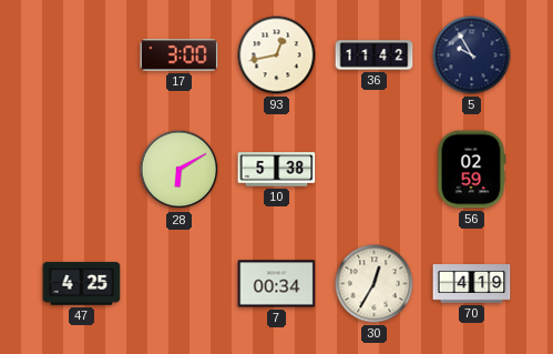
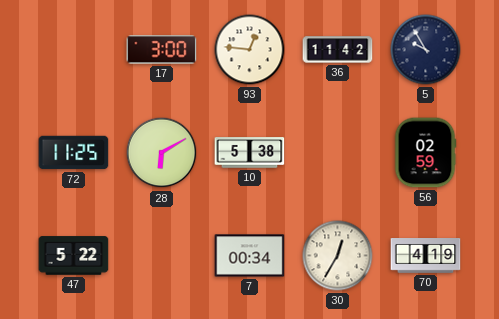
93: 12:43 -> 12:46
72: none -> 11:25
47: 4:25 -> 5:22
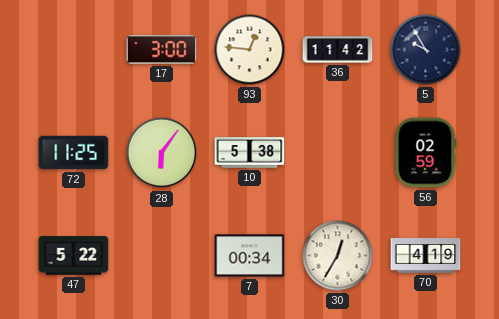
28: 6:10 -> 6:06
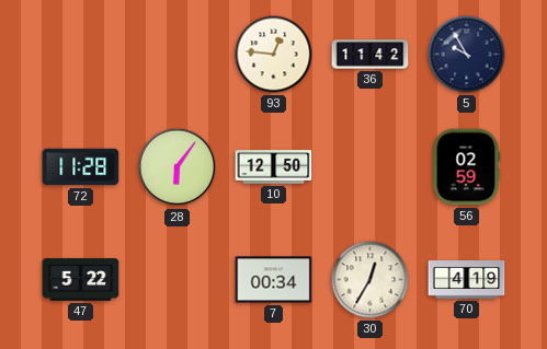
17: 3:00 -> none
72: 11:25 -> 11:28
10: 5:38 -> 12:50
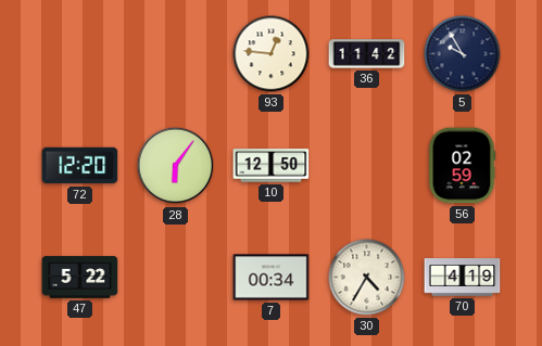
72: 11:28 -> 12:20
30: 12:35 -> 4:35
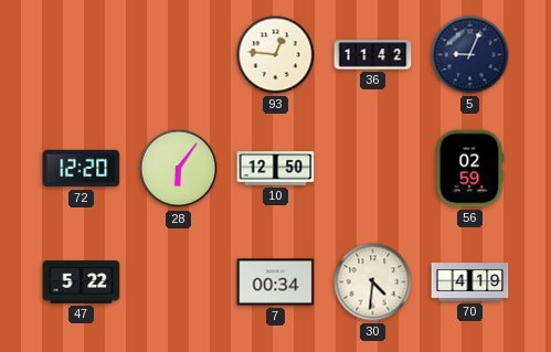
5: 9:55 -> 9:04
30: 4:35 -> 4:31
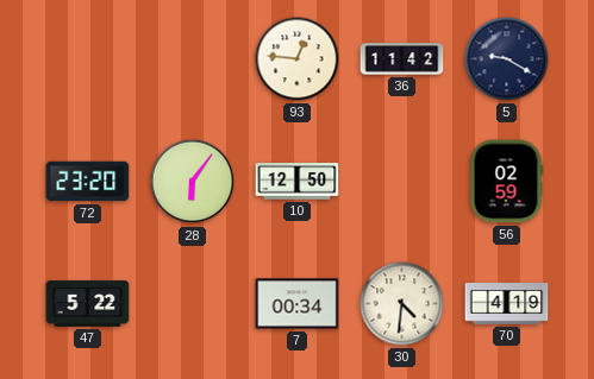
5: 9:04 -> 9:20
72: 12:20 -> 23:20
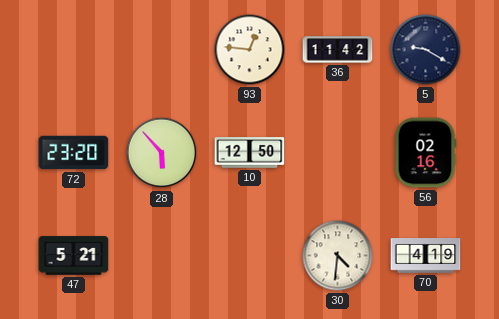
28: 6:06 -> 5:53
56: 02:59 -> 02:16
47: 5:22 -> 5:21
7: 00:34 -> none
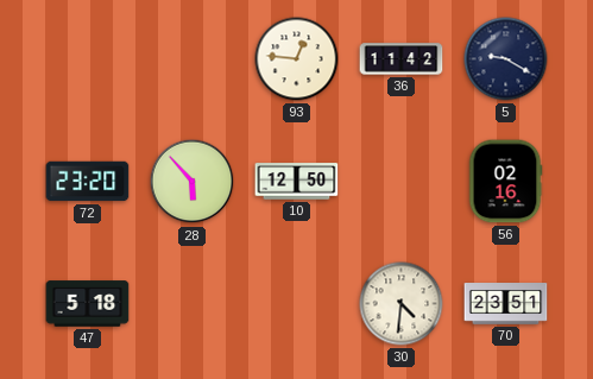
47: 5:21 -> 5:18
70: 4:19 -> 23:51
